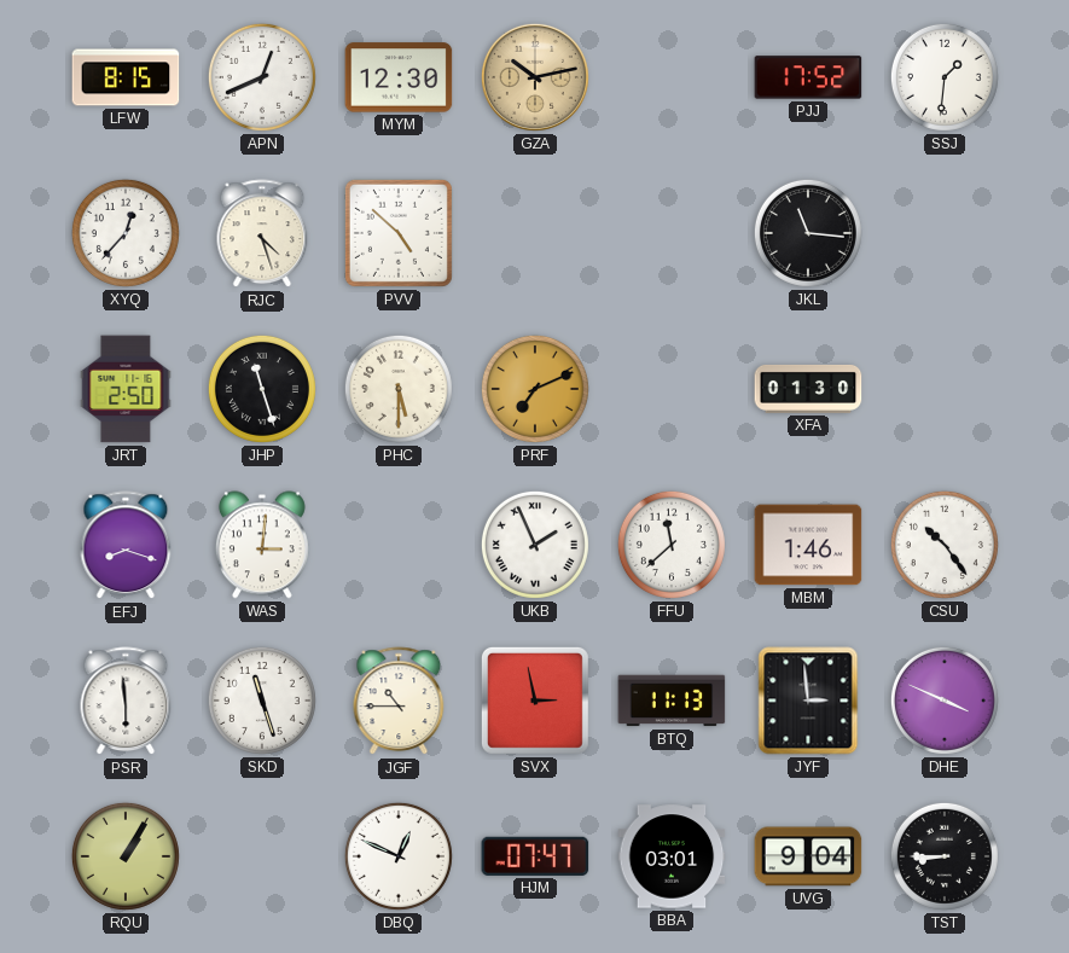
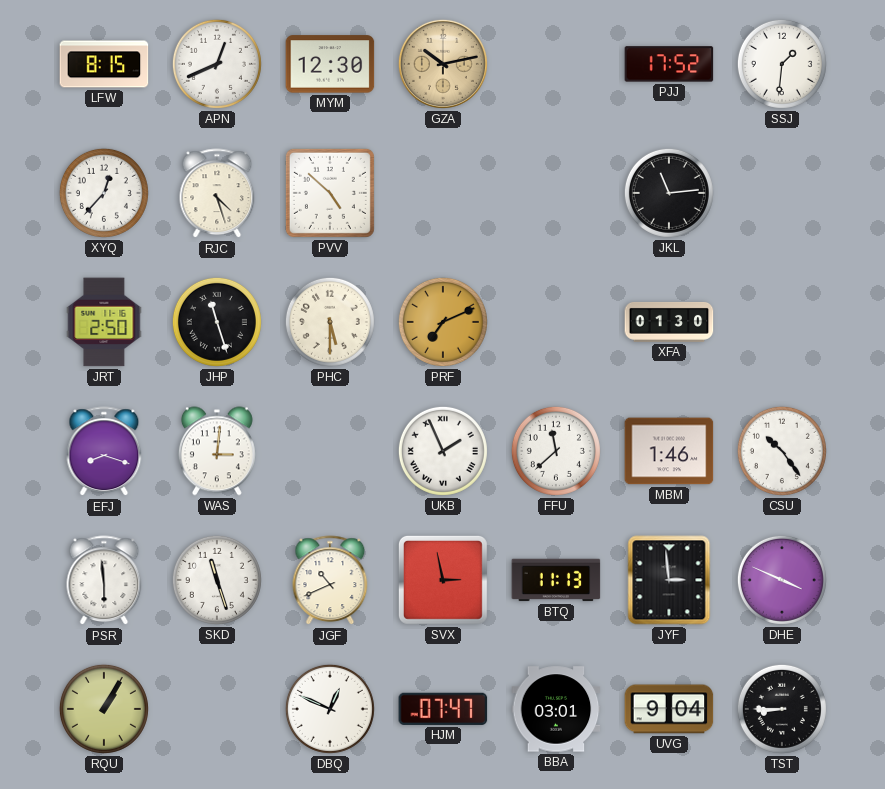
JKL: 11:16 -> 11:14
JGF: 10:45 -> 10:41
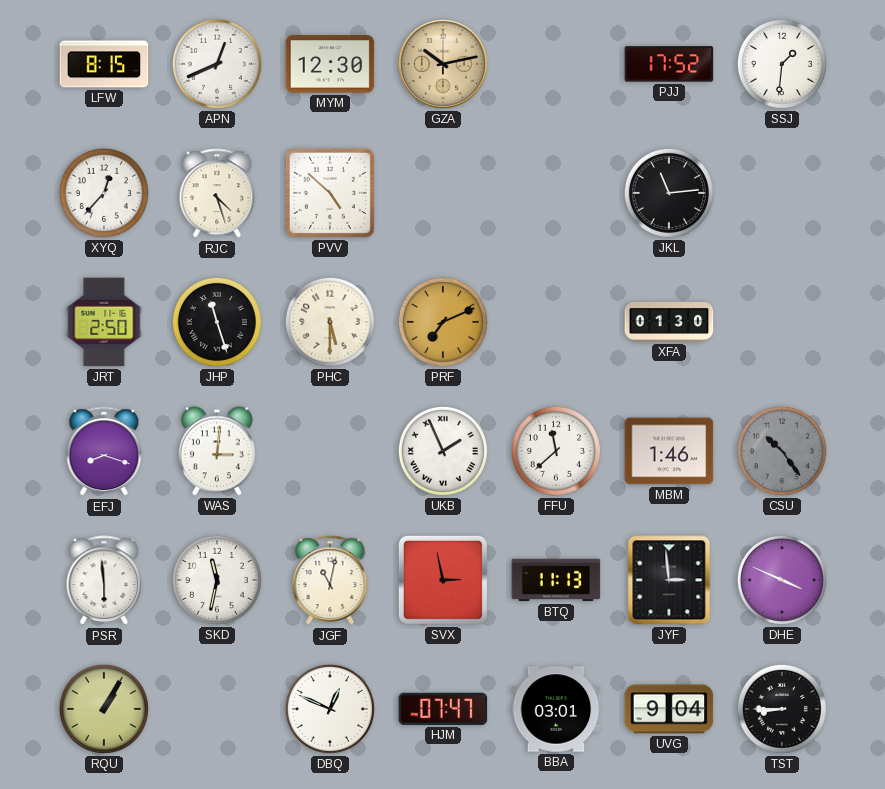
CSU dial: white -> grey
SKD: 11:27 -> 11:32
JGF: 10:41 -> 11:02
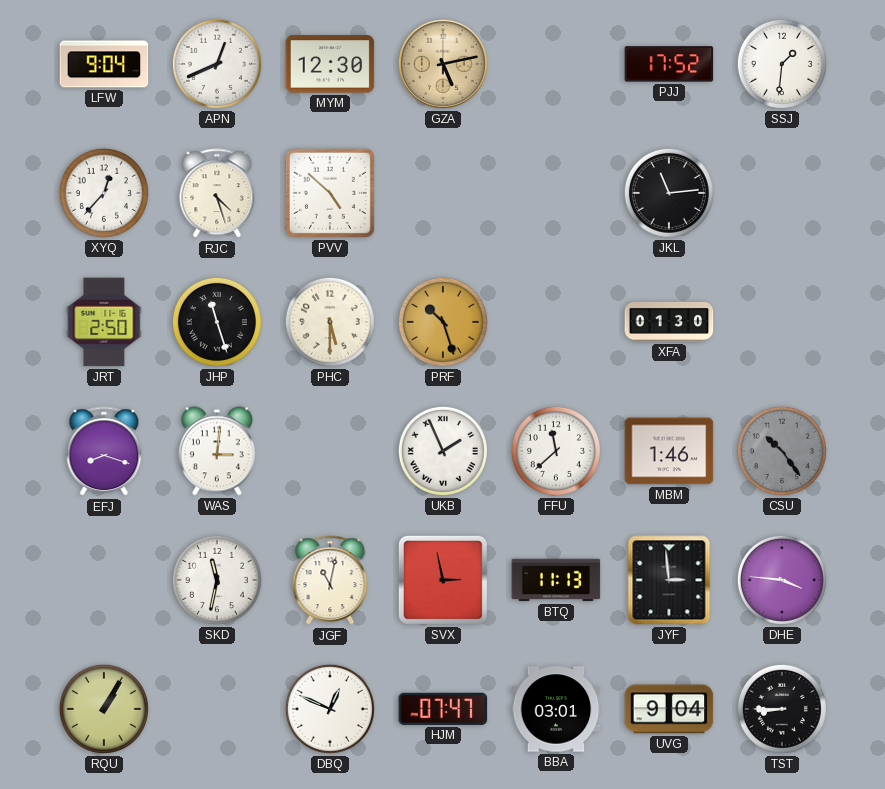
LFW: 8:15 -> 9:04
GZA: 10:13 -> 5:13
PRF: 7:11 -> 10:27
PSR: 5:59 -> none
DHE: 3:49 -> 3:46
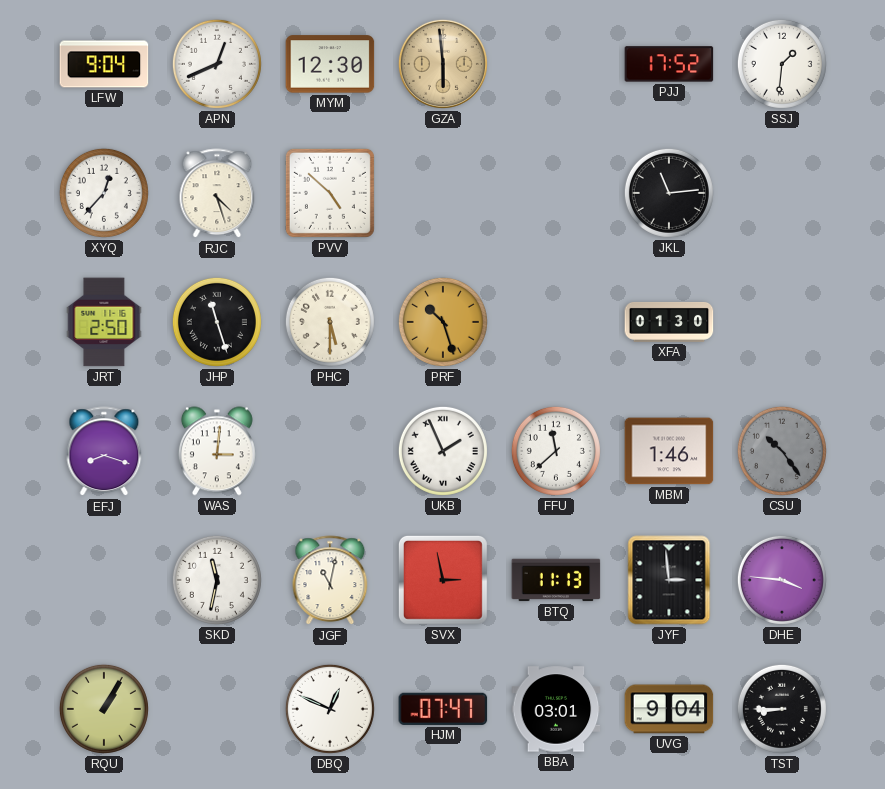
GZA: 5:13 -> 5:59
